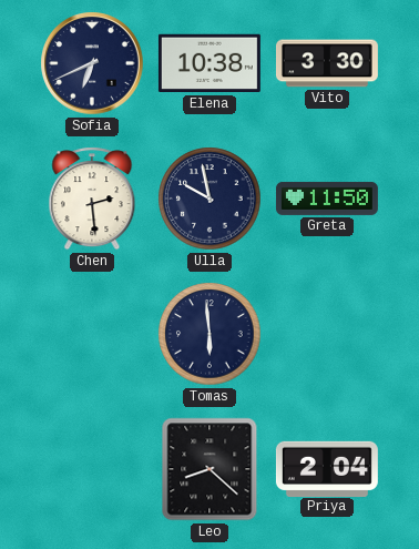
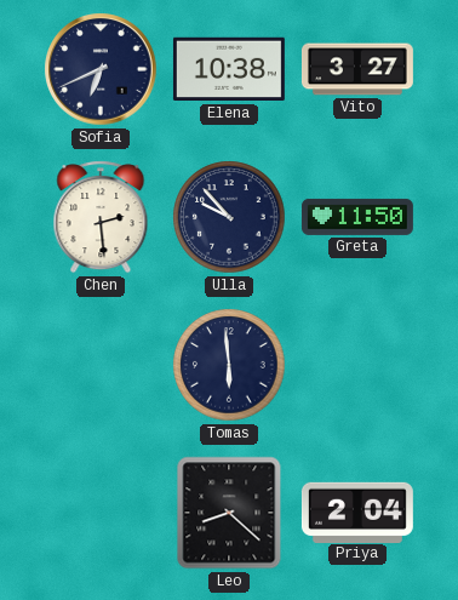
Vito: 3:30 -> 3:27
Ulla: 9:58 -> 9:53
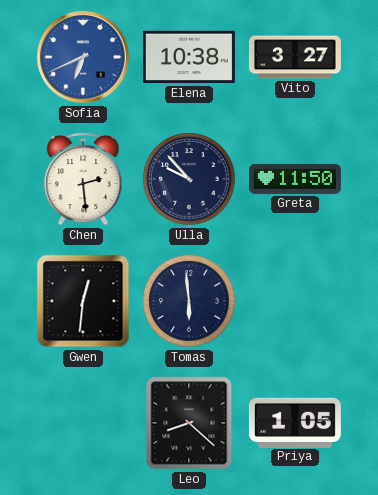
Sofia dial: navy -> blue
Gwen: none -> 12:31
Priya: 2:04 -> 1:05
